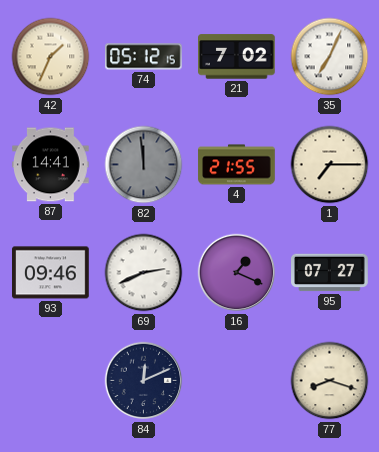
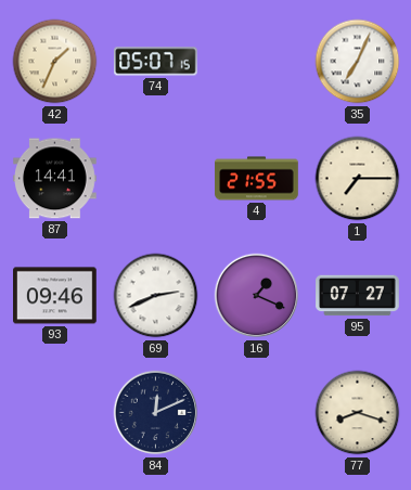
74: 05:12 -> 05:07
21: 7:02 -> none
82: 11:59 -> none
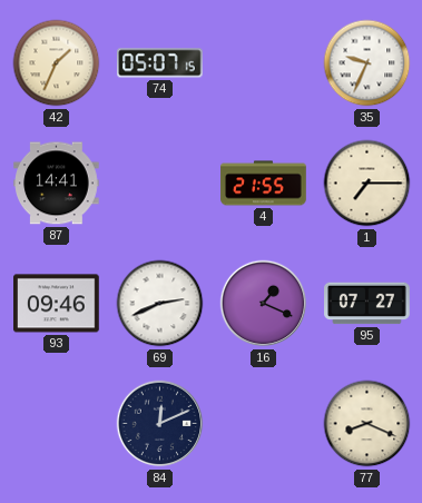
35: 7:04 -> 9:34
77: 8:18 -> 8:19
